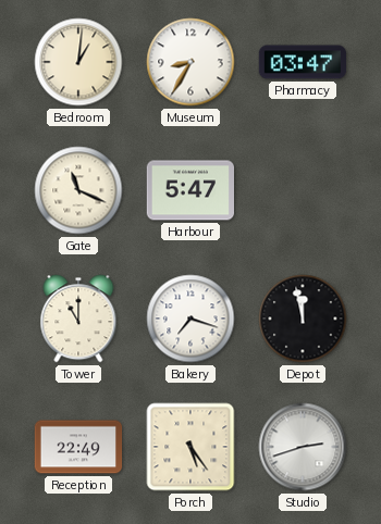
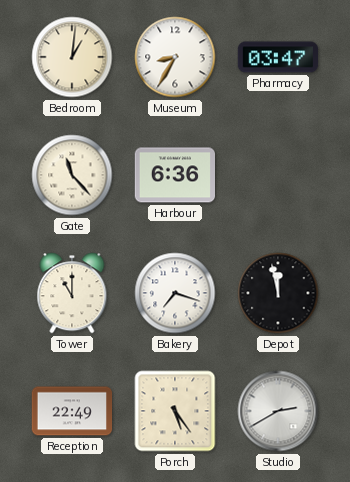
Gate: 11:19 -> 11:23
Harbour: 5:47 -> 6:36
Studio: 2:42 -> 2:40
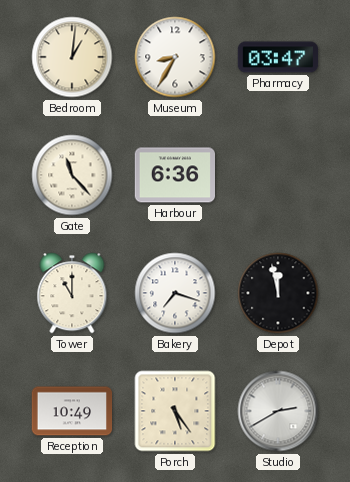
Reception: 22:49 -> 10:49
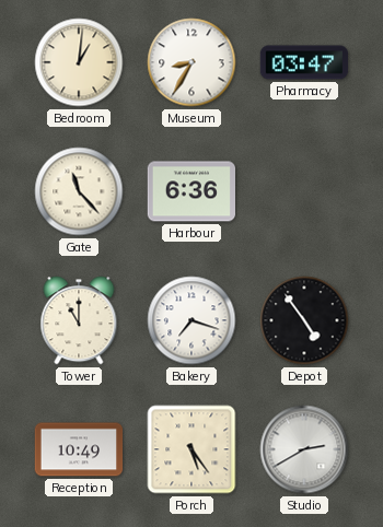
Depot: 11:58 -> 4:54
